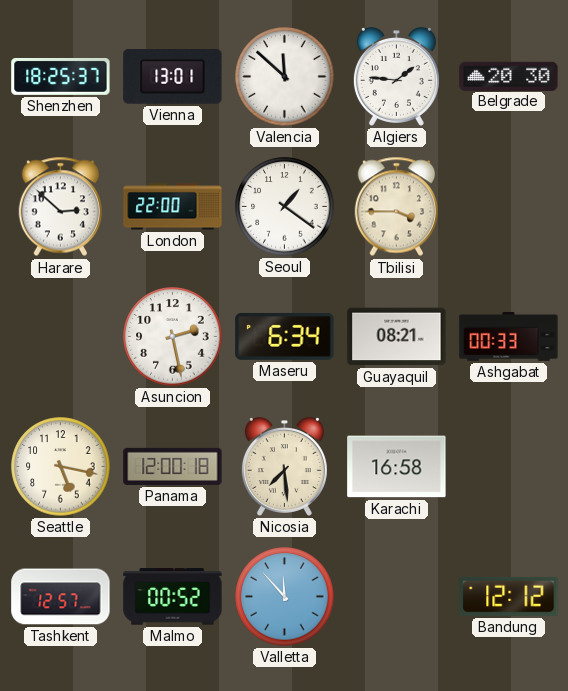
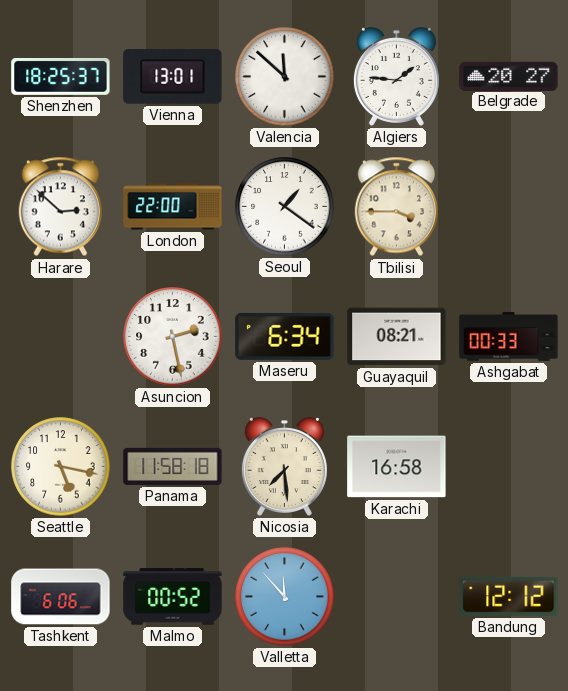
Belgrade: 20:30 -> 20:27
Panama: 12:00 -> 11:58
Tashkent: 12:57 -> 6:06
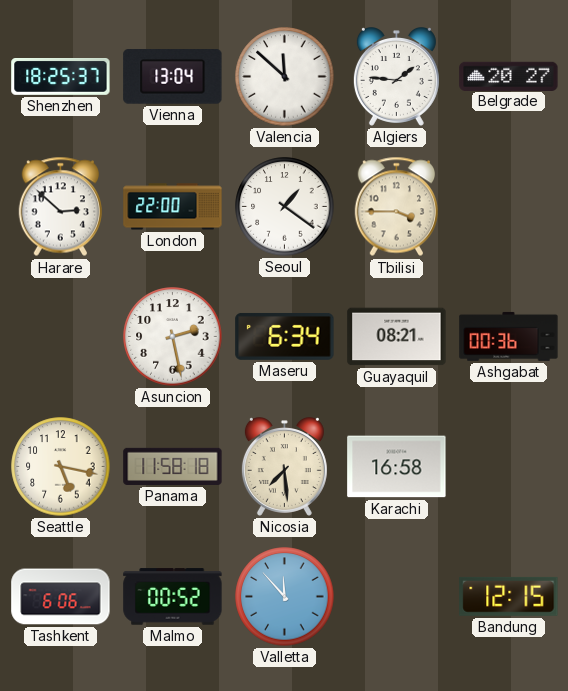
Vienna: 13:01 -> 13:04
Ashgabat: 00:33 -> 00:36
Bandung: 12:12 -> 12:15
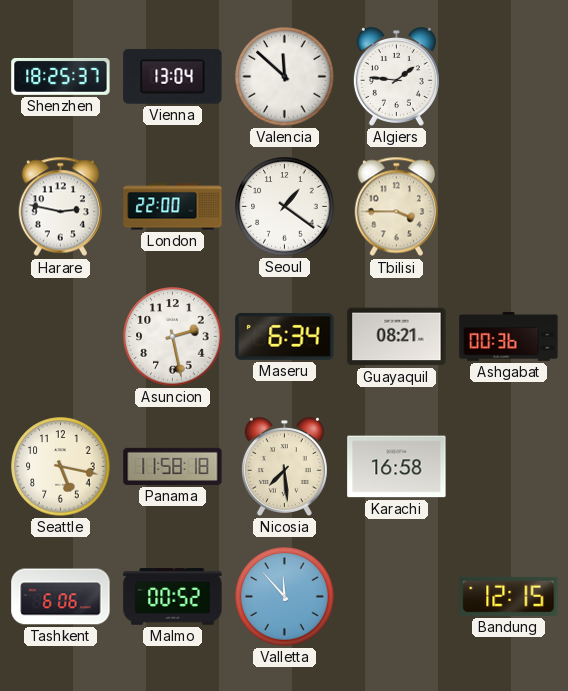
Belgrade: 20:27 -> none
Harare: 2:52 -> 2:47
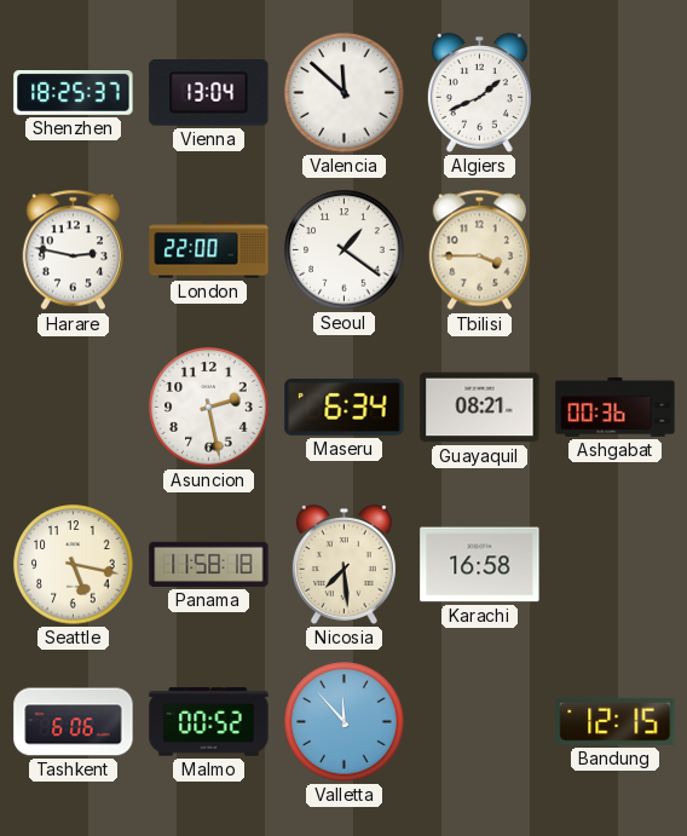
Algiers: 1:46 -> 1:41
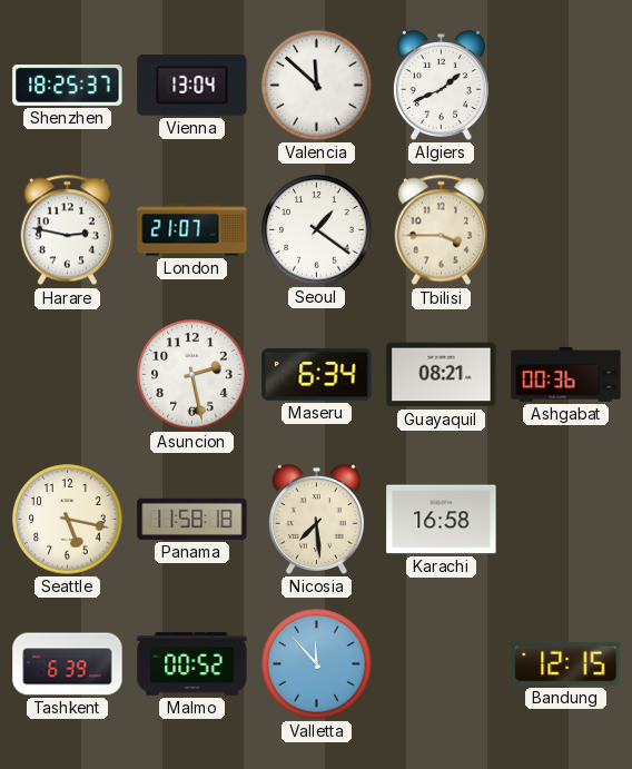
London: 22:00 -> 21:07
Tashkent: 6:06 -> 6:39
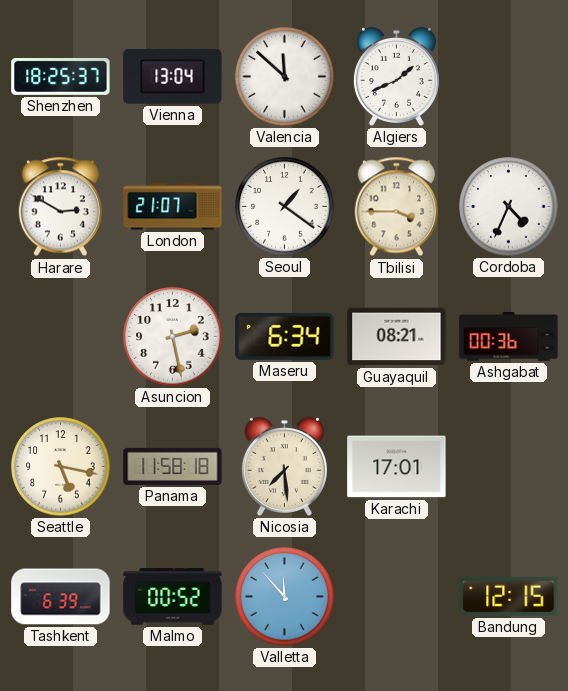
Harare: 2:47 -> 2:50
Cordoba: none -> 4:34
Karachi: 16:58 -> 17:01
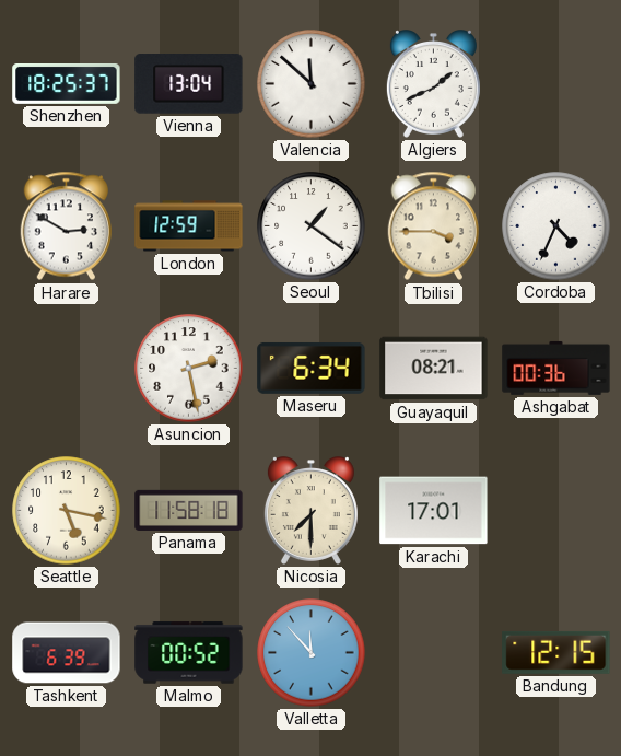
London: 21:07 -> 12:59
Nicosia: 7:29 -> 7:30
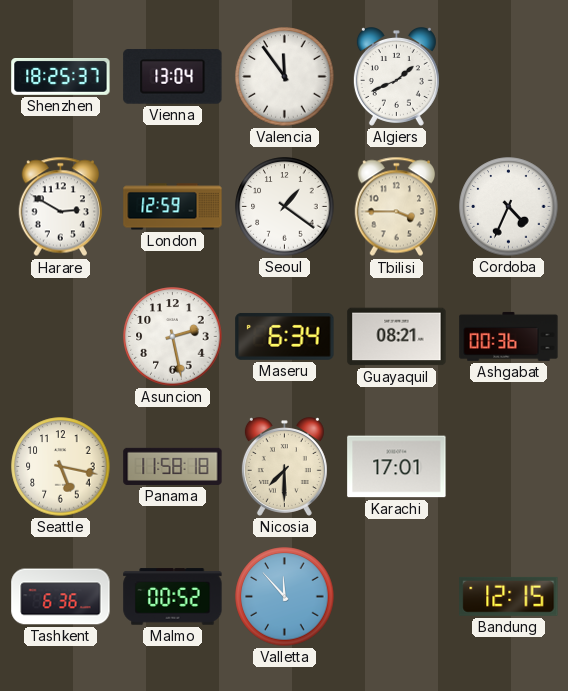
Valencia: 11:52 -> 11:54
Tashkent: 6:39 -> 6:36
